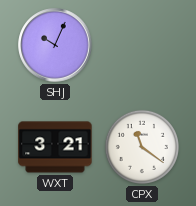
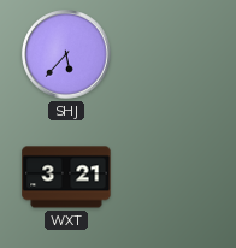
SHJ: 10:04 -> 5:37
CPX: 11:21 -> none
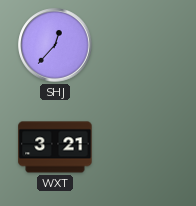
SHJ: 5:37 -> 12:37
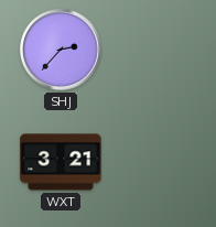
SHJ: 12:37 -> 2:37
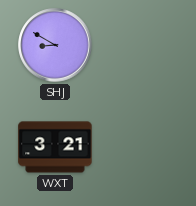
SHJ: 2:37 -> 8:50
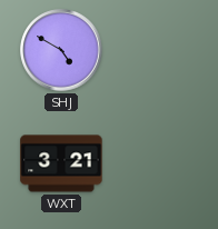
SHJ: 8:50 -> 4:50
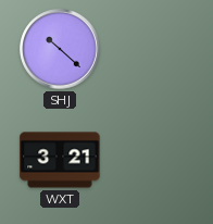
SHJ: 4:50 -> 10:22
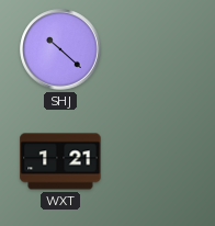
WXT: 3:21 -> 1:21
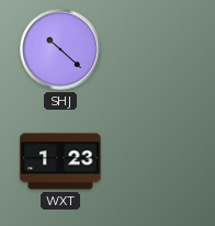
WXT: 1:21 -> 1:23
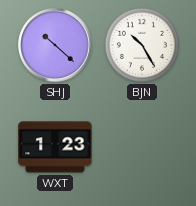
BJN: none -> 10:25
